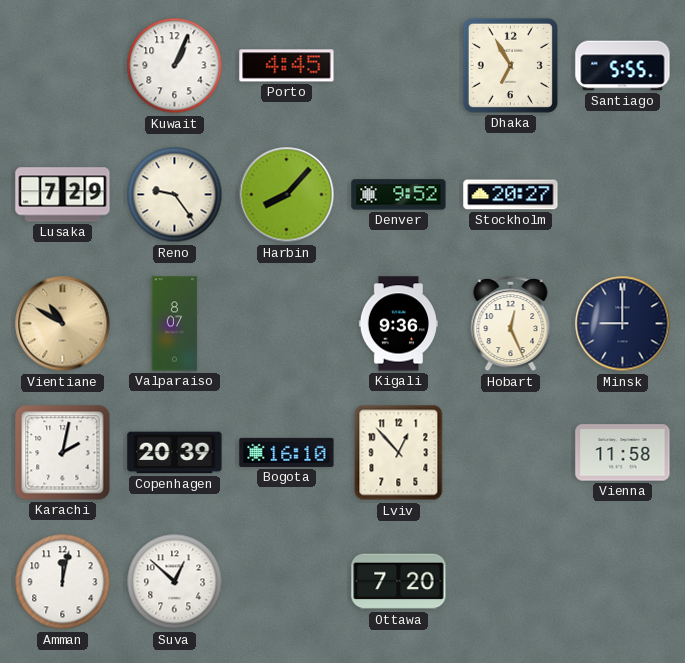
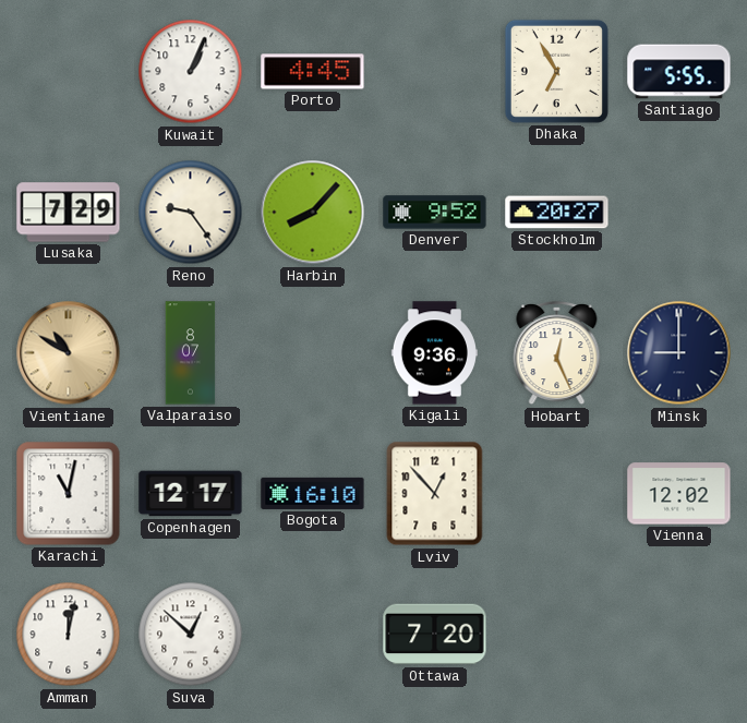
Karachi: 2:02 -> 11:02
Copenhagen: 20:39 -> 12:17
Vienna: 11:58 -> 12:02
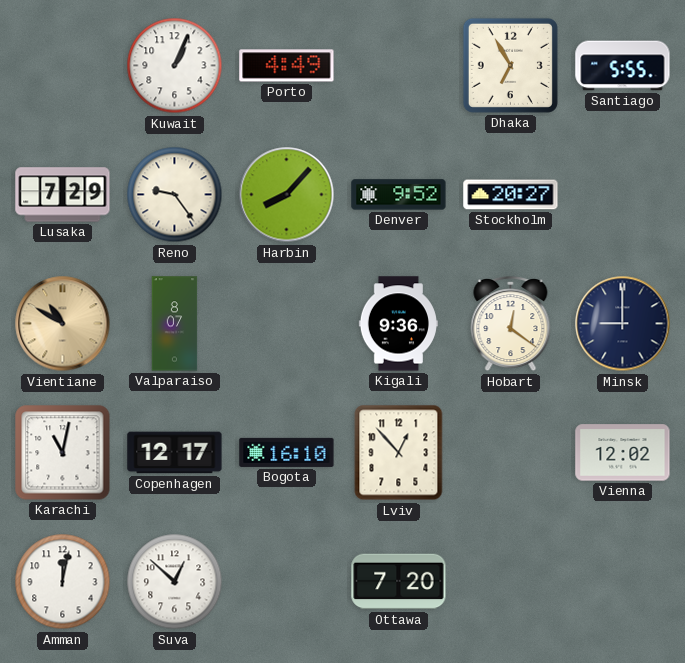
Porto: 4:45 -> 4:49
Hobart: 12:26 -> 12:21
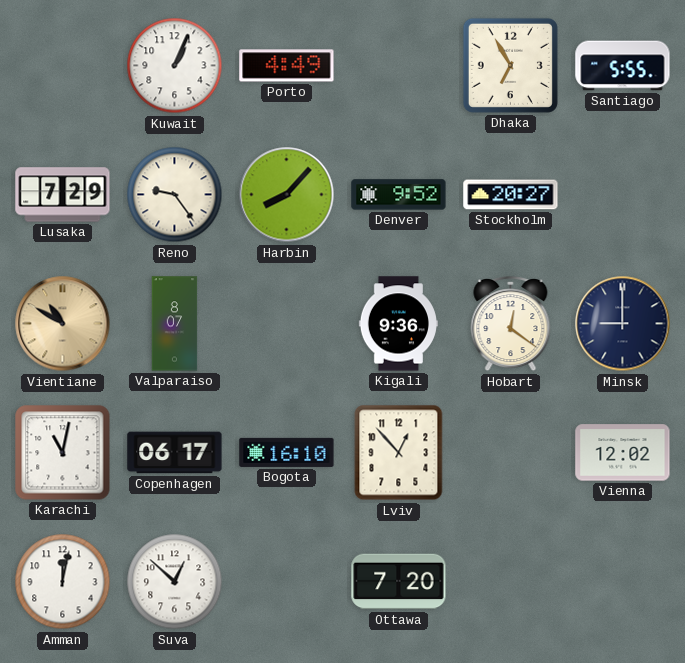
Copenhagen: 12:17 -> 06:17
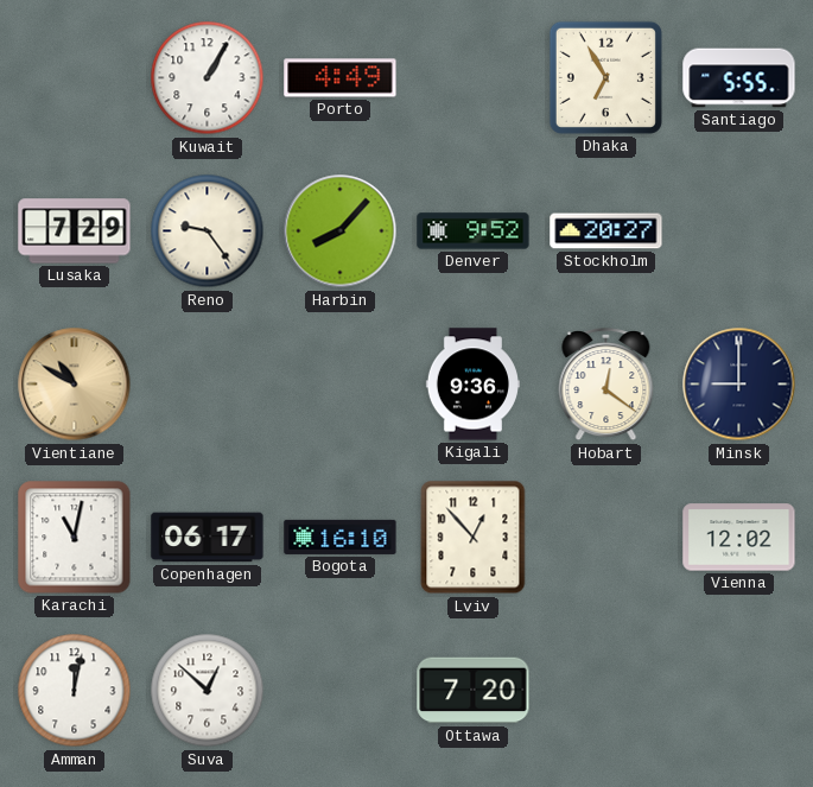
Kuwait: 1:04 -> 1:05
Valparaiso: 8:07 -> none
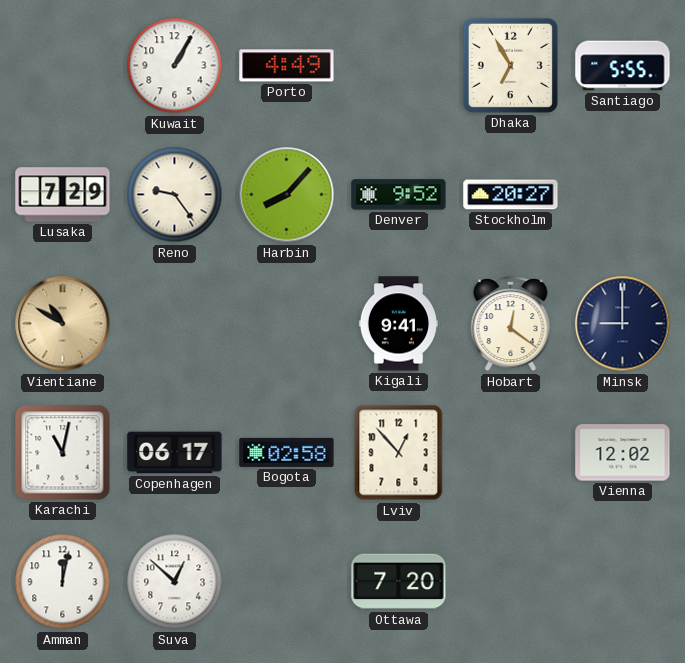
Kigali: 9:36 -> 9:41
Bogota: 16:10 -> 02:58
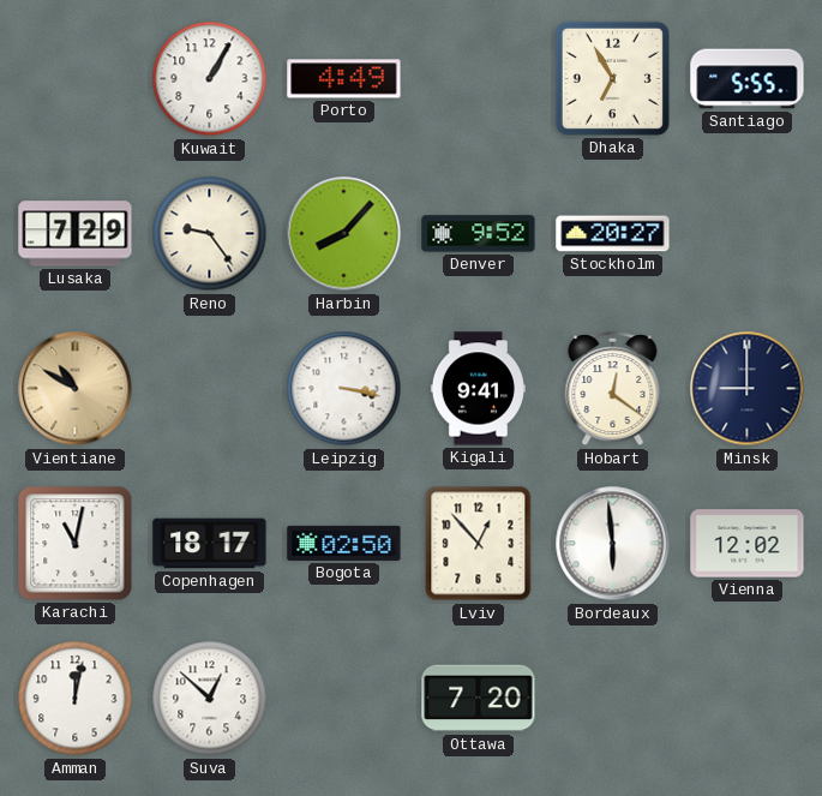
Leipzig: none -> 3:17
Copenhagen: 06:17 -> 18:17
Bogota: 02:58 -> 02:50
Bordeaux: none -> 5:59
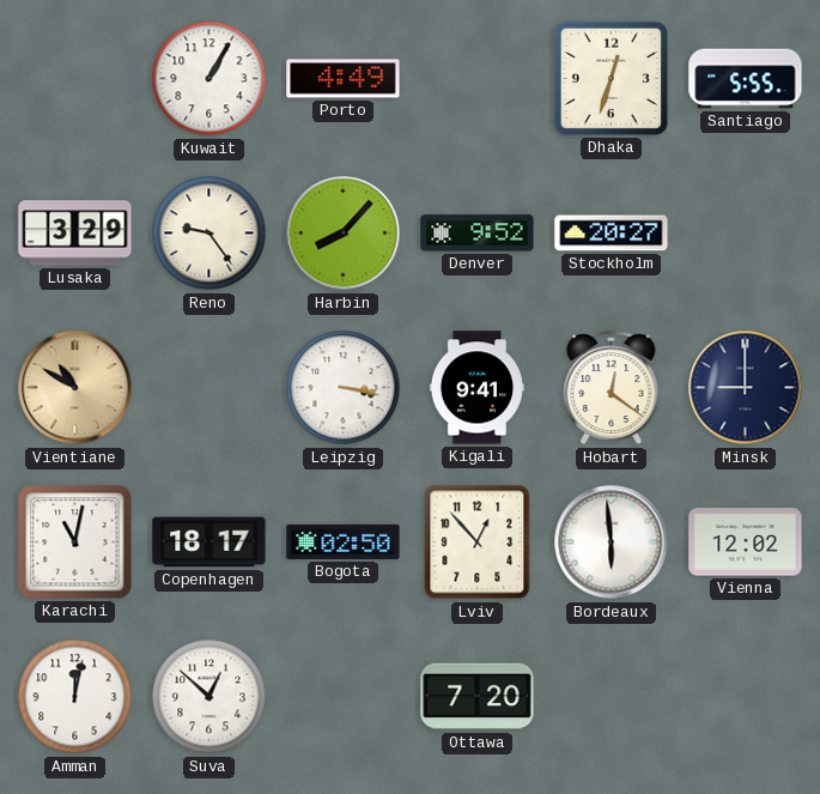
Dhaka: 6:55 -> 12:33
Lusaka: 7:29 -> 3:29
